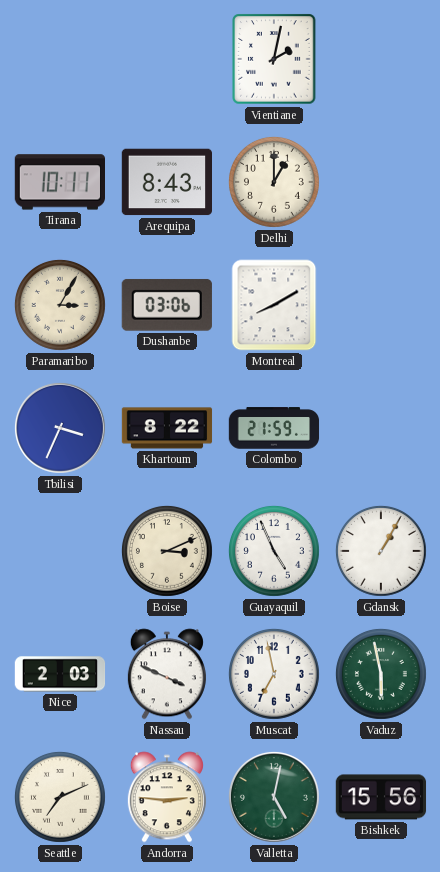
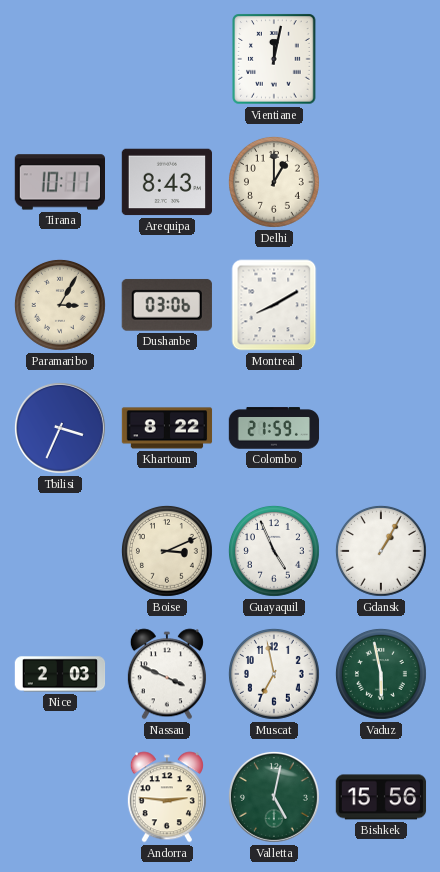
Vientiane: 2:02 -> 12:02
Seattle: 7:11 -> none
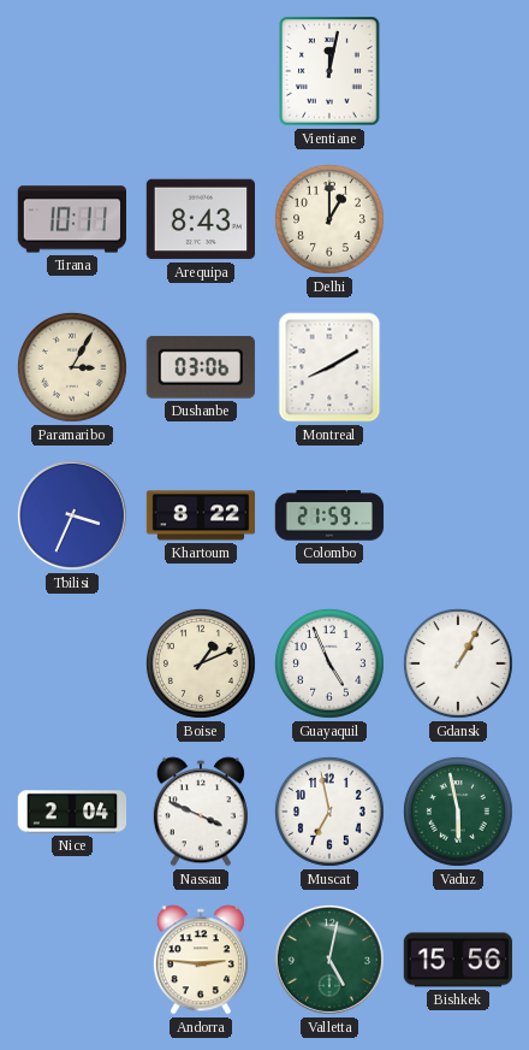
Boise: 3:11 -> 1:11
Nice: 2:03 -> 2:04
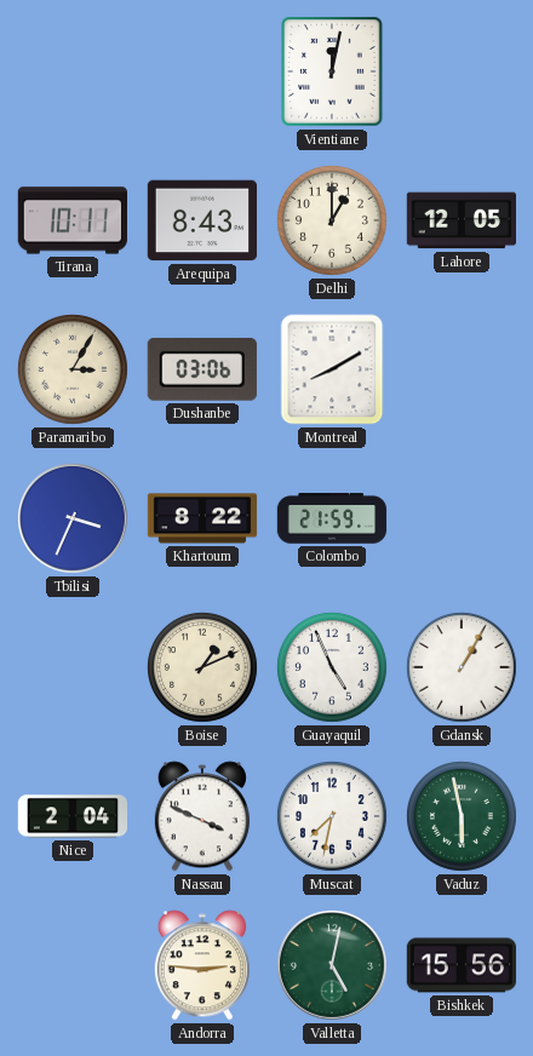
Lahore: none -> 12:05
Muscat: 6:58 -> 7:32
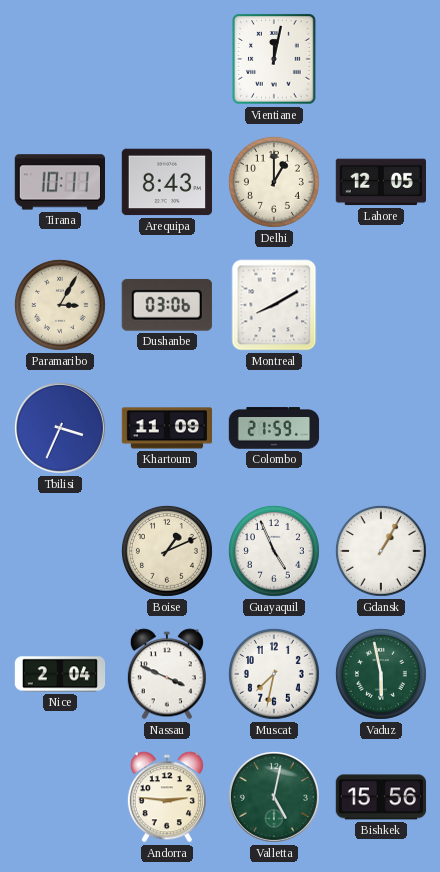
Khartoum: 8:22 -> 11:09
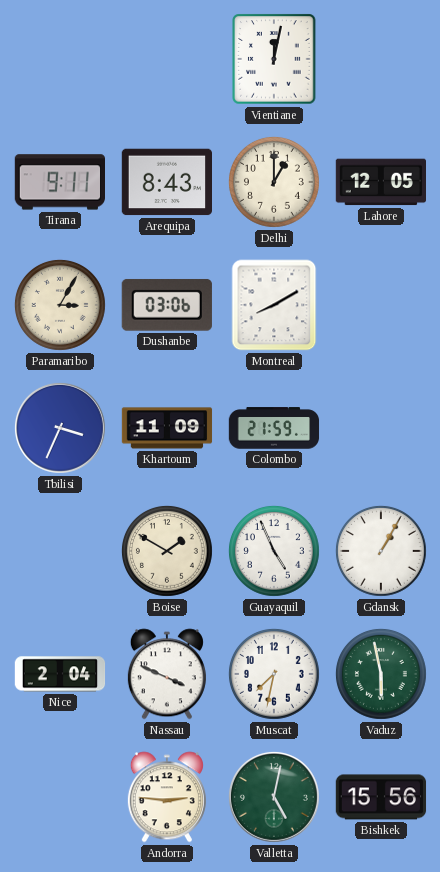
Tirana: 10:11 -> 9:11
Boise: 1:11 -> 1:50
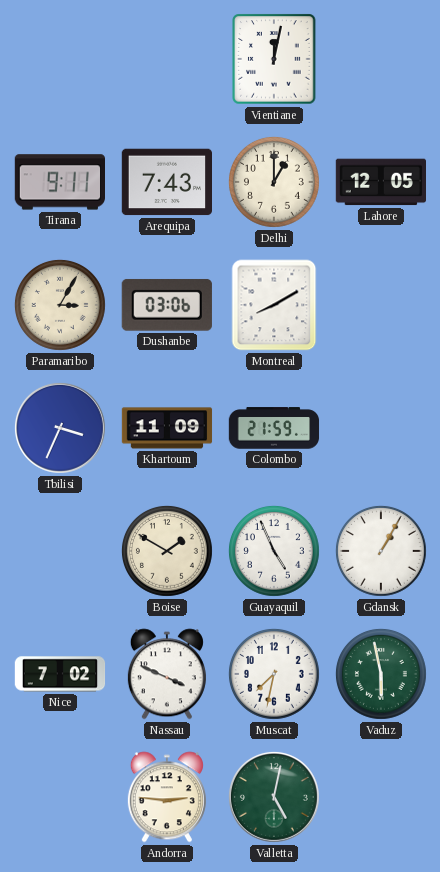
Arequipa: 8:43 -> 7:43
Nice: 2:04 -> 7:02
Bishkek: 15:56 -> none
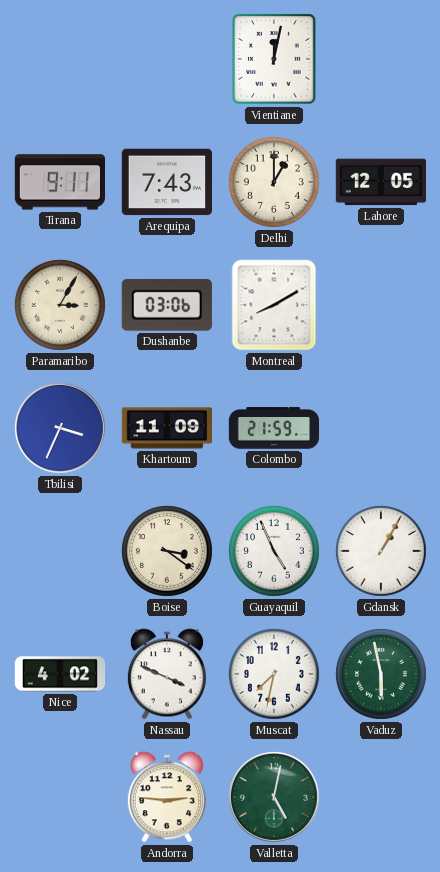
Boise: 1:50 -> 3:21
Nice: 7:02 -> 4:02
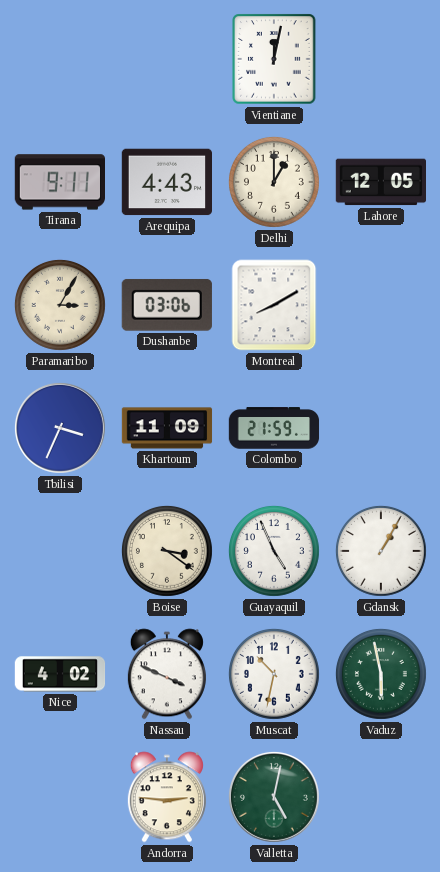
Arequipa: 7:43 -> 4:43
Muscat: 7:32 -> 10:32
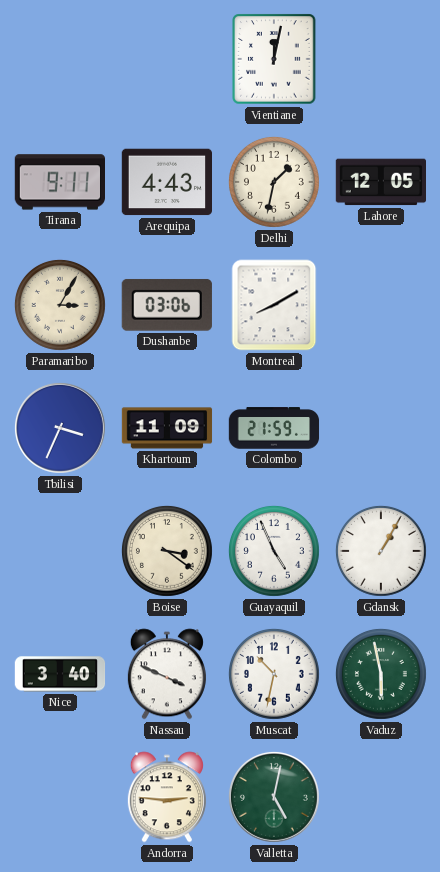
Delhi: 1:00 -> 1:32
Nice: 4:02 -> 3:40
